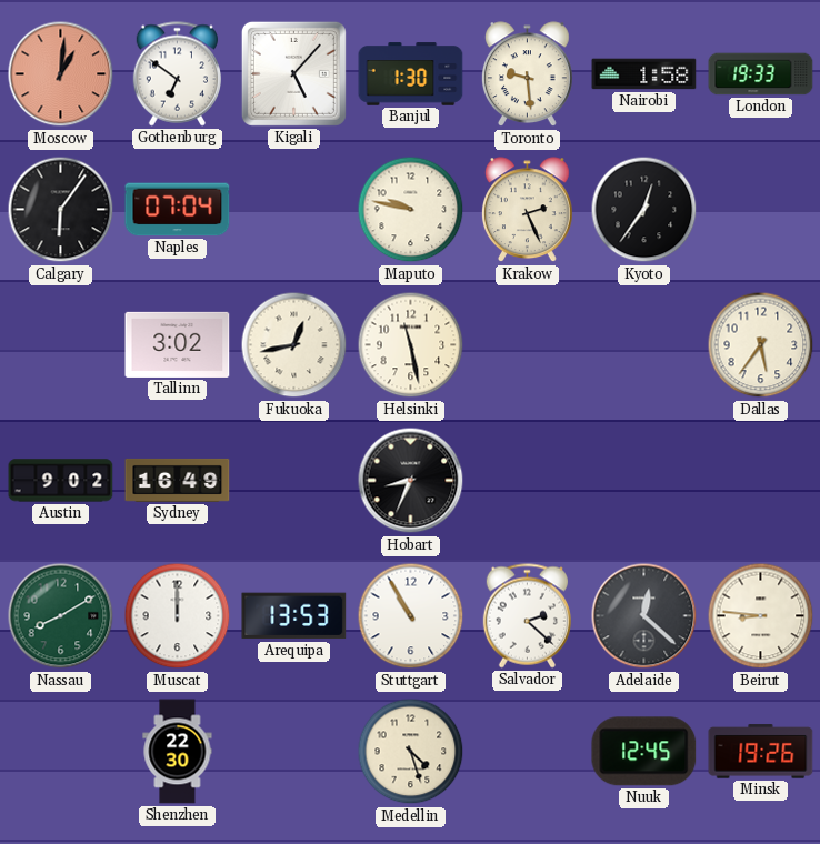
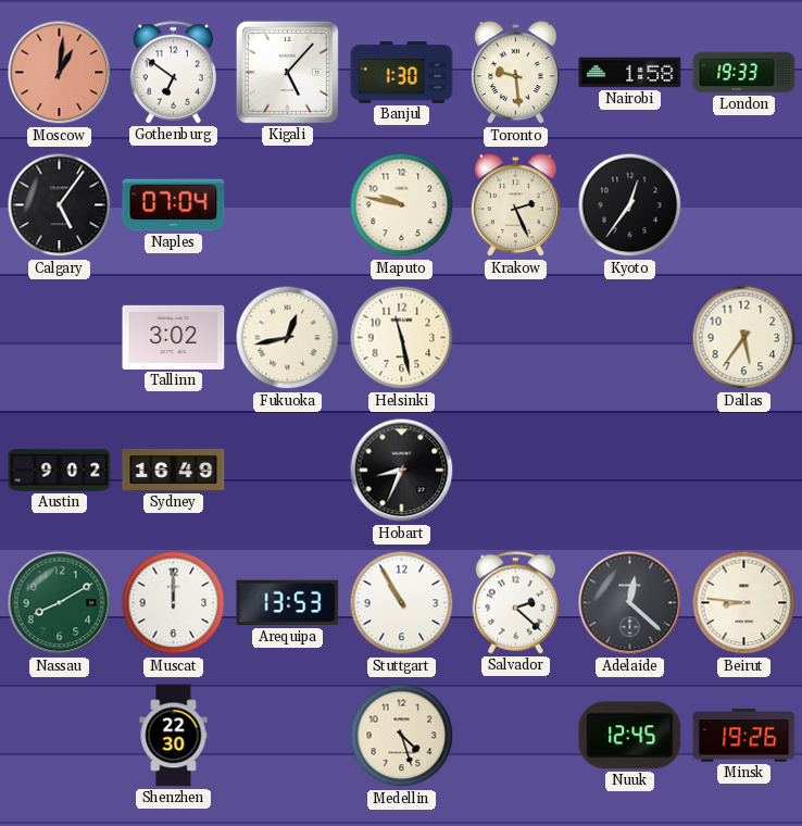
Calgary: 6:06 -> 5:06
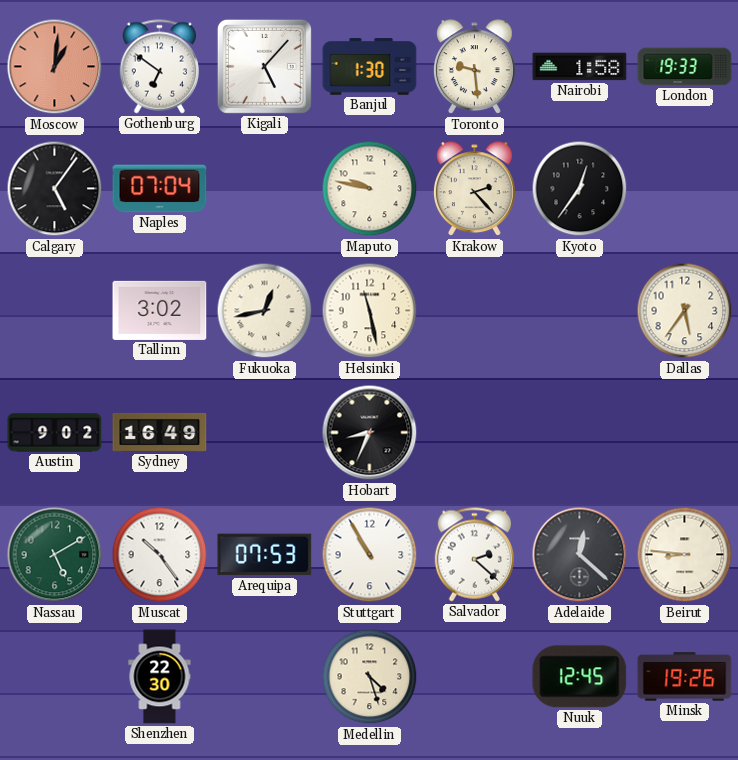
Krakow: 2:26 -> 2:23
Nassau: 8:10 -> 5:10
Muscat: 12:00 -> 10:24
Arequipa: 13:53 -> 07:53
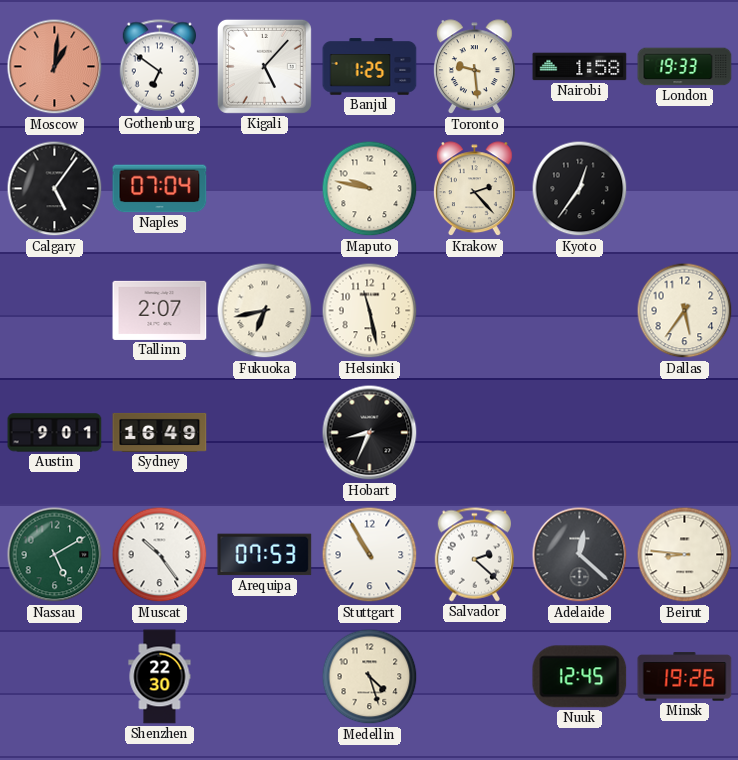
Banjul: 1:30 -> 1:25
Tallinn: 3:02 -> 2:07
Fukuoka: 12:43 -> 6:43
Austin: 9:02 -> 9:01
